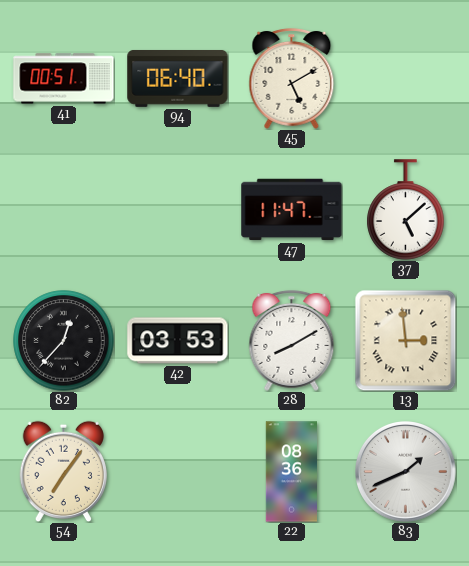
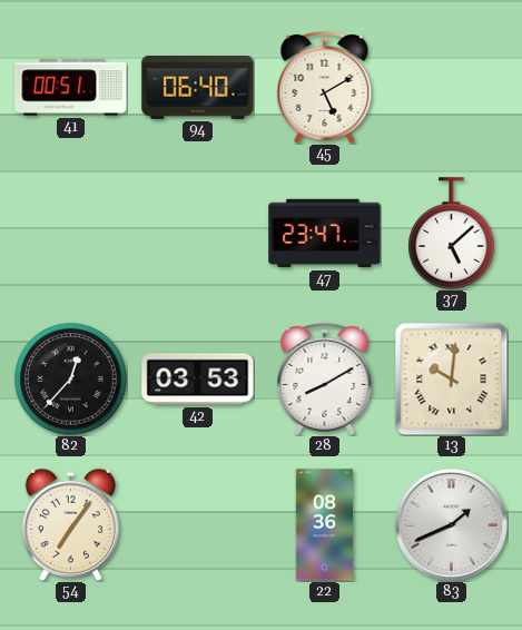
47: 11:47 -> 23:47
13: 2:59 -> 10:01
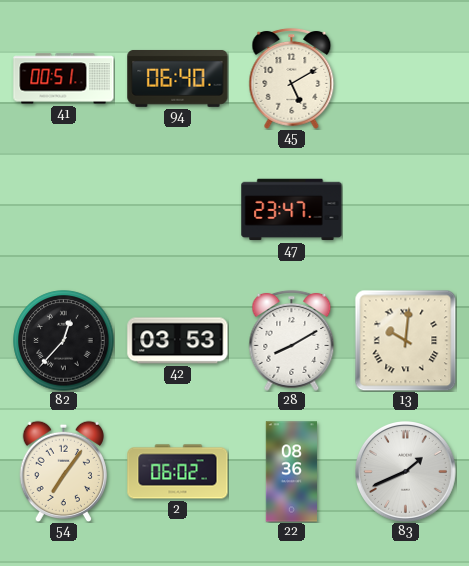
37: 5:08 -> none
2: none -> 06:02
